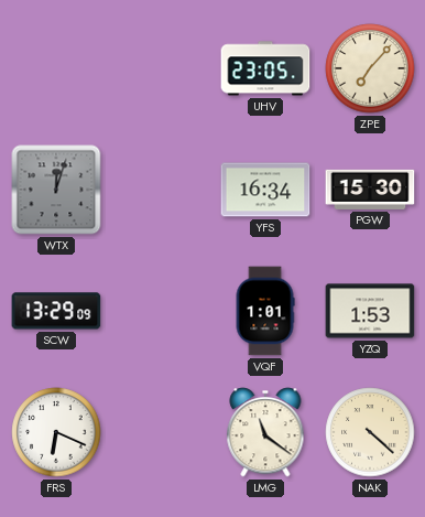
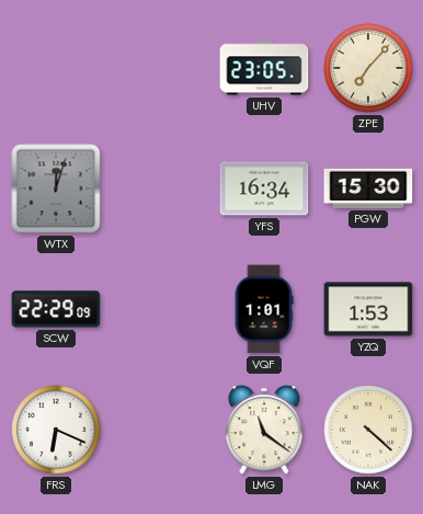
SCW: 13:29 -> 22:29
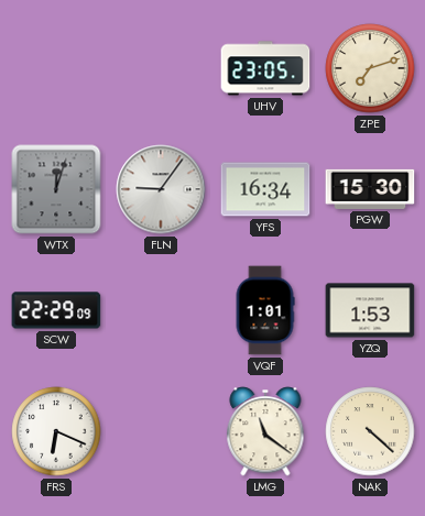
ZPE: 7:07 -> 7:12
FLN: none -> 9:06
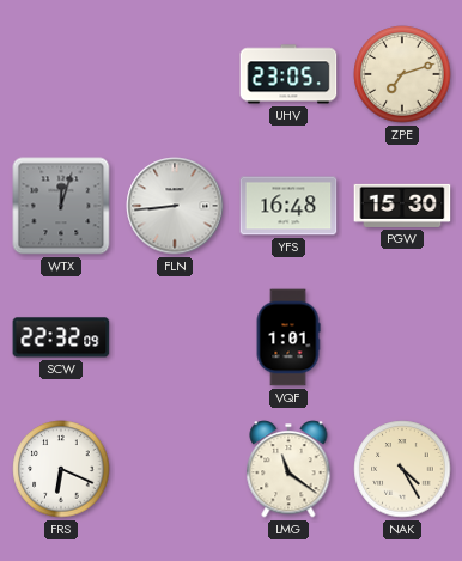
FLN: 9:06 -> 8:44
YFS: 16:34 -> 16:48
SCW: 22:29 -> 22:32
YZQ: 1:53 -> none
NAK: 4:22 -> 4:25
